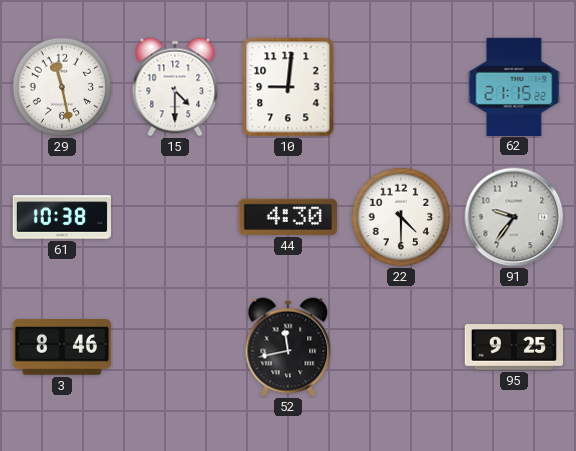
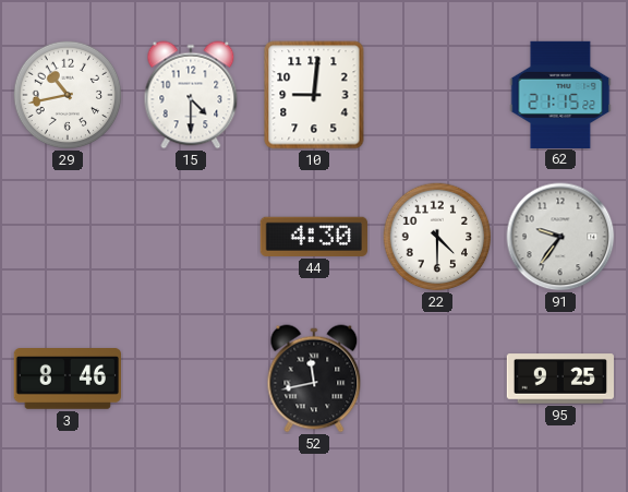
29: 11:28 -> 10:43
61: 10:38 -> none
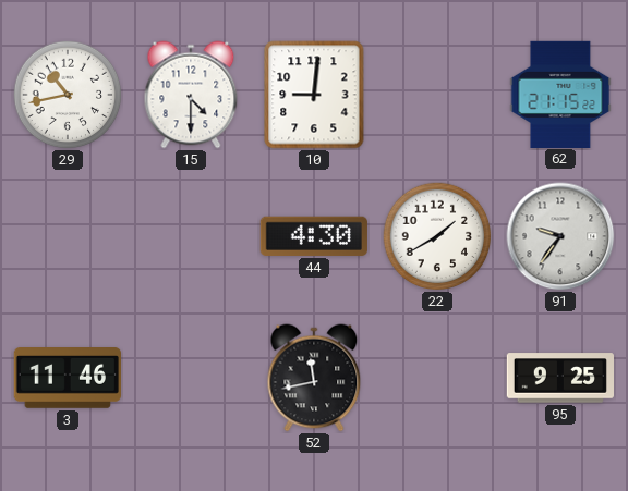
22: 4:30 -> 1:40
3: 8:46 -> 11:46
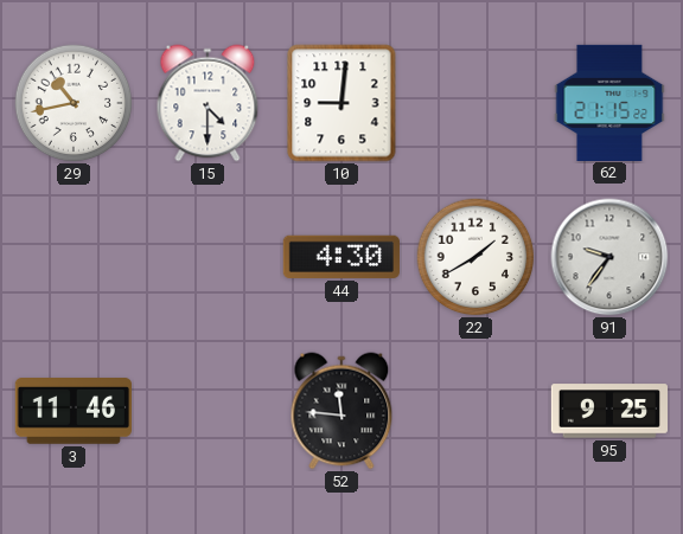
52: 11:43 -> 11:46
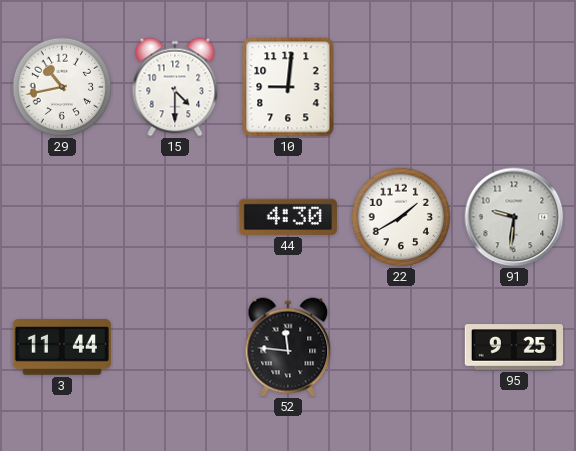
62: 21:15 -> none
91: 9:36 -> 9:31
3: 11:46 -> 11:44
